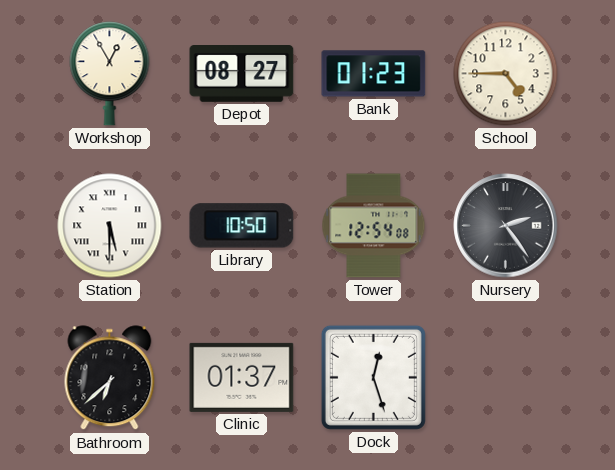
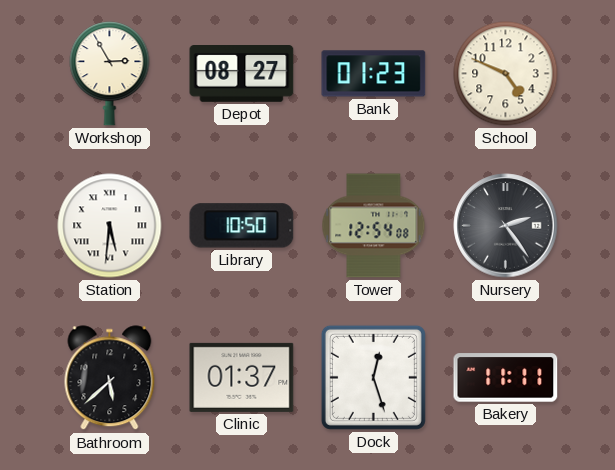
Workshop: 12:55 -> 2:55
School: 4:45 -> 4:49
Station: 5:30 -> 5:31
Bathroom: 6:38 -> 5:38
Bakery: none -> 11:11
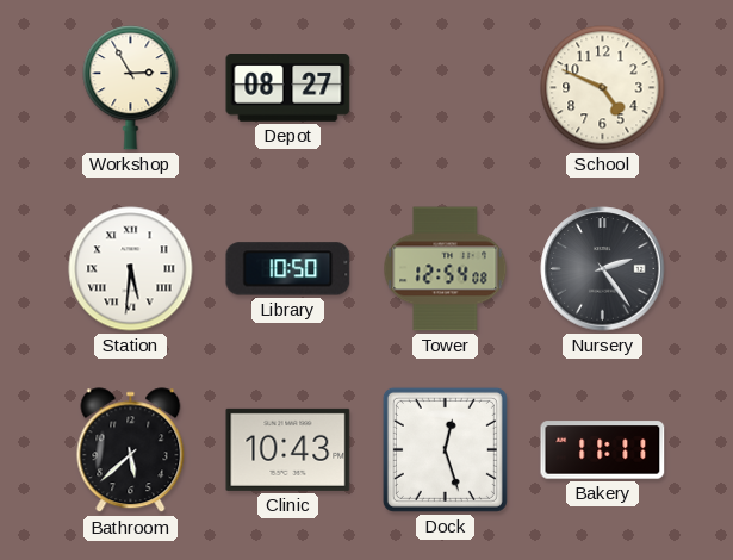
Bank: 01:23 -> none
Clinic: 01:37 -> 10:43
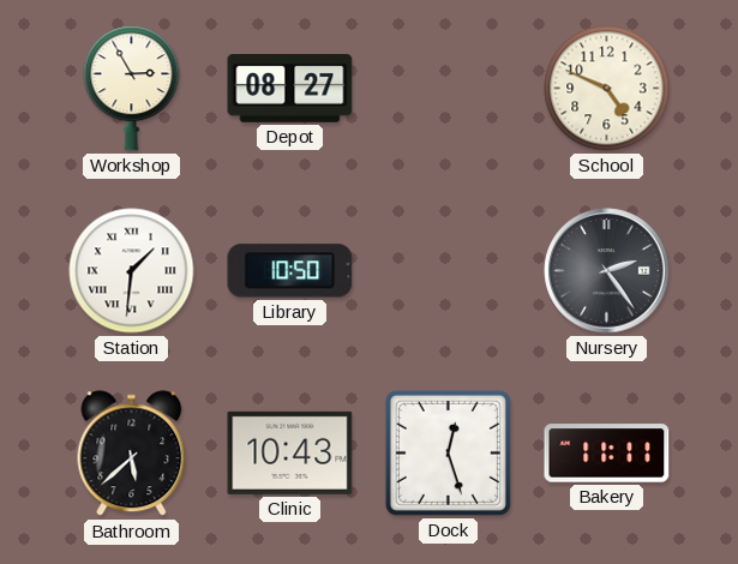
Station: 5:31 -> 1:31
Tower: 12:54 -> none
